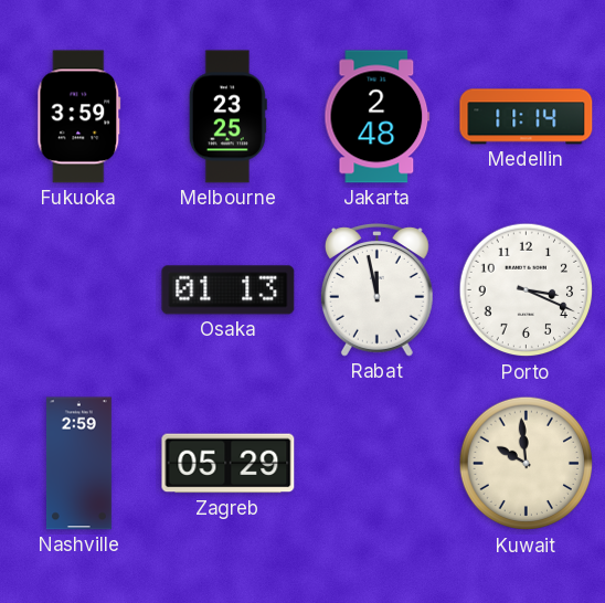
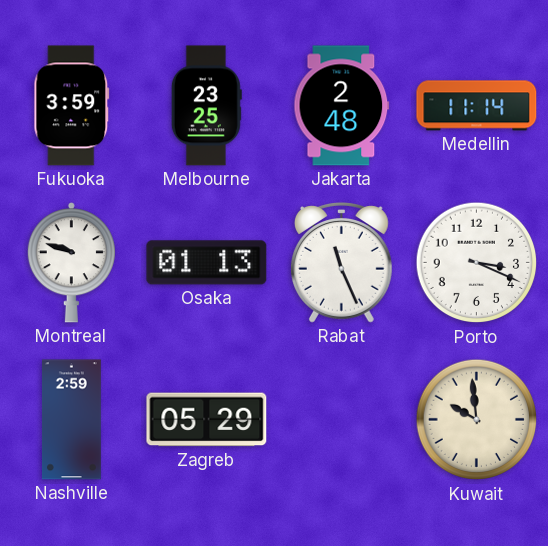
Montreal: none -> 9:48
Rabat: 11:58 -> 11:26
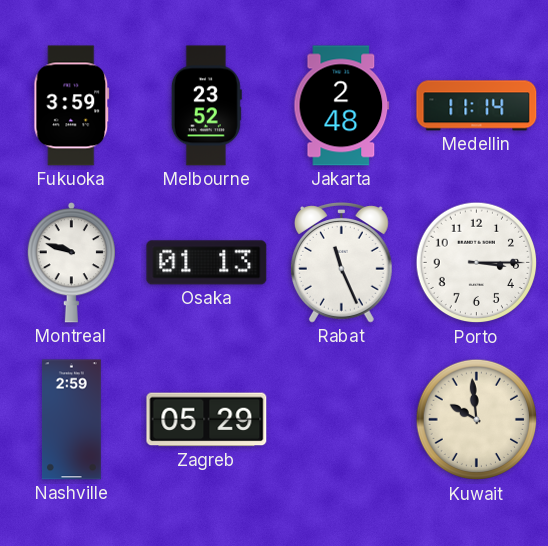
Melbourne: 23:25 -> 23:52
Porto: 3:19 -> 3:15
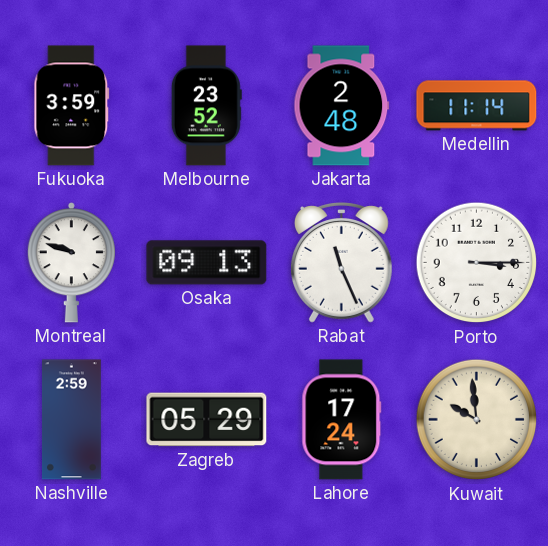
Osaka: 01:13 -> 09:13
Lahore: none -> 17:24
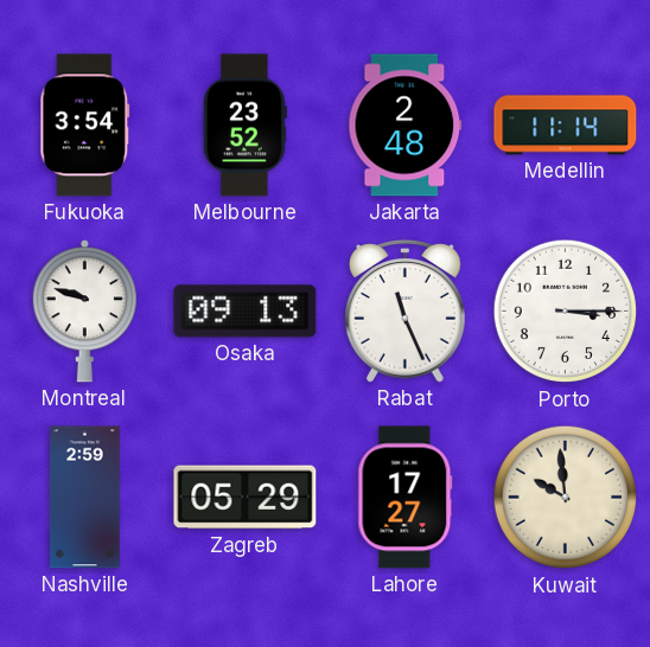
Fukuoka: 3:59 -> 3:54
Lahore: 17:24 -> 17:27
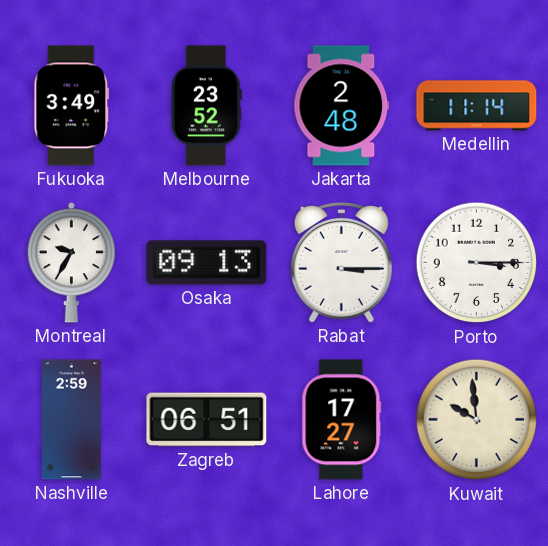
Fukuoka: 3:54 -> 3:49
Montreal: 9:48 -> 9:35
Rabat: 11:26 -> 3:15
Zagreb: 05:29 -> 06:51
